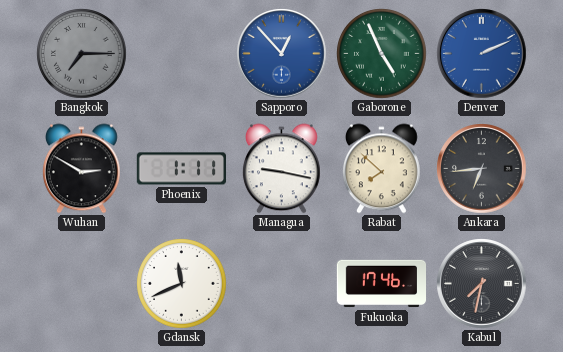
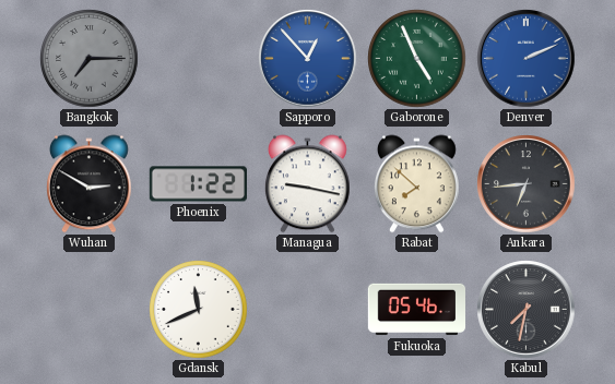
Phoenix: 1:11 -> 1:22
Fukuoka: 17:46 -> 05:46
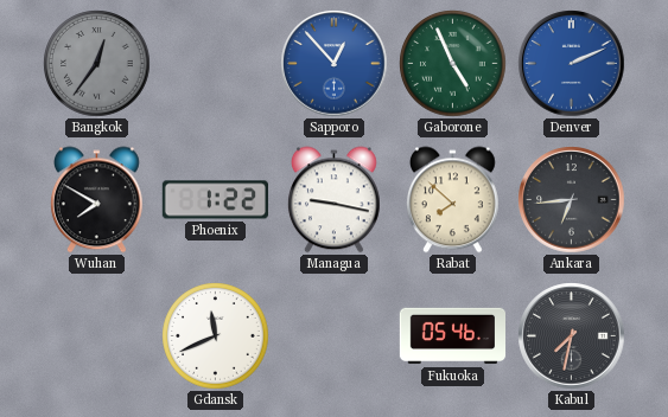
Bangkok: 7:15 -> 12:36
Wuhan: 2:50 -> 7:50
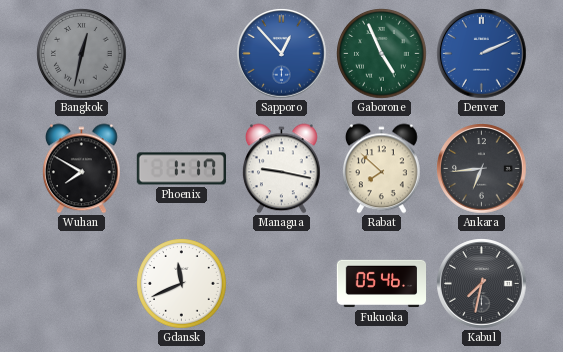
Bangkok: 12:36 -> 12:32
Phoenix: 1:22 -> 1:17
